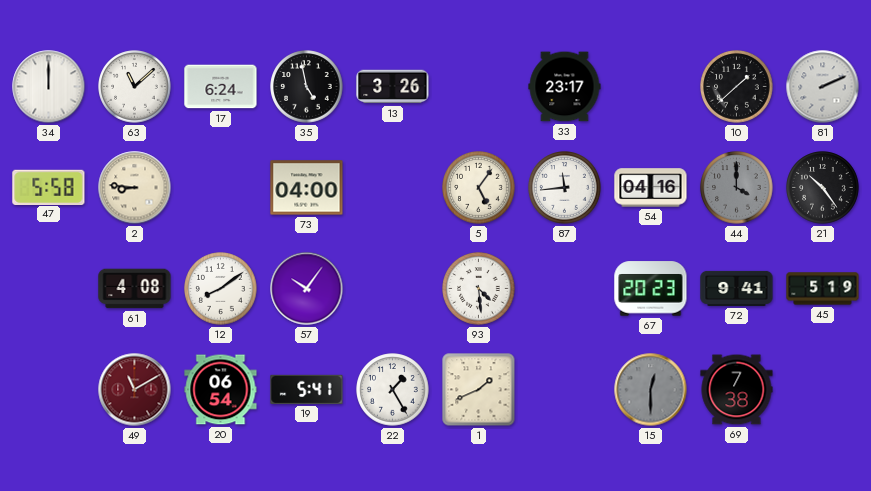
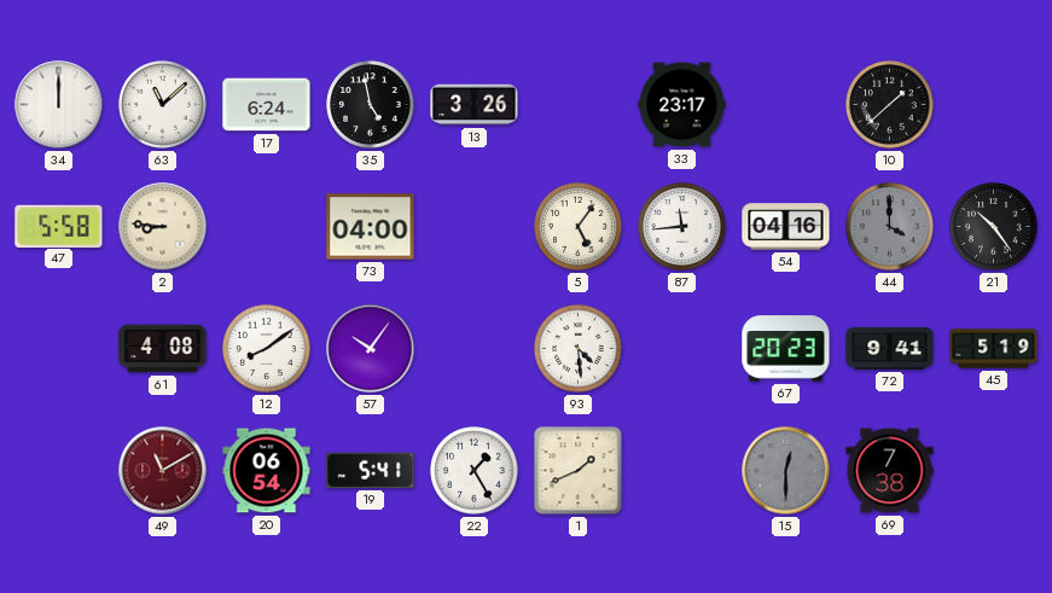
81: 2:11 -> none
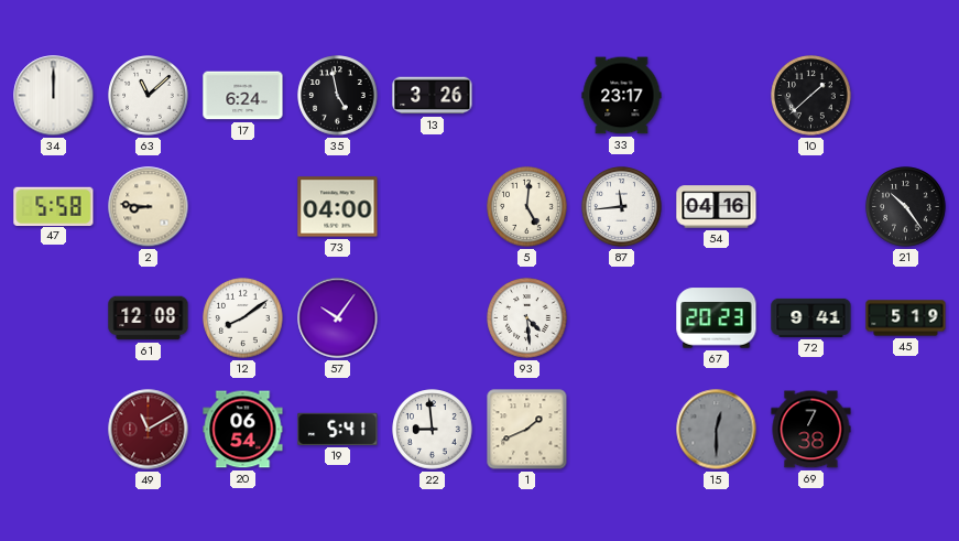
5: 5:06 -> 5:01
44: 4:00 -> none
61: 4:08 -> 12:08
22: 1:25 -> 8:59
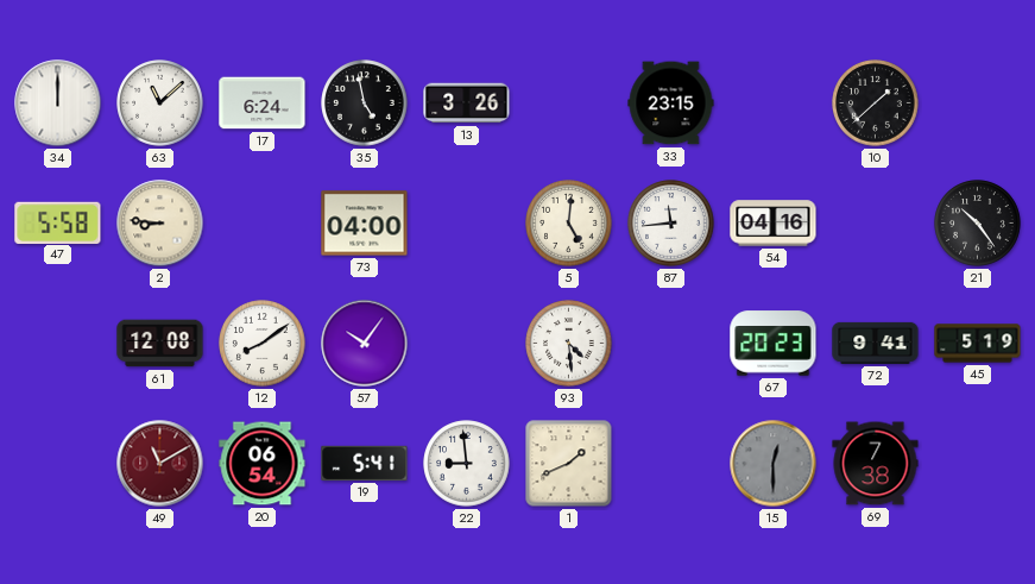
33: 23:17 -> 23:15
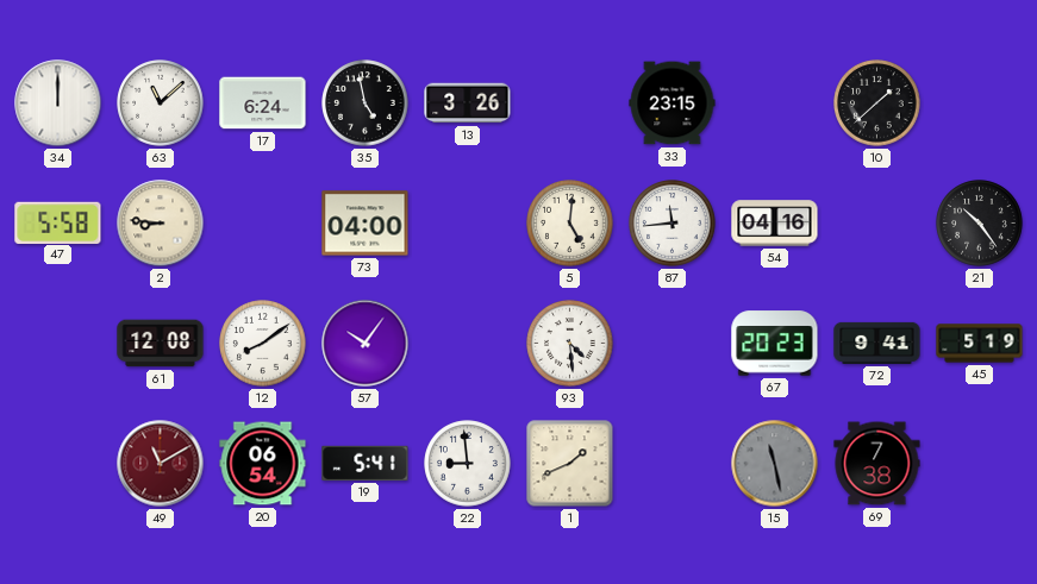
15: 12:30 -> 11:28
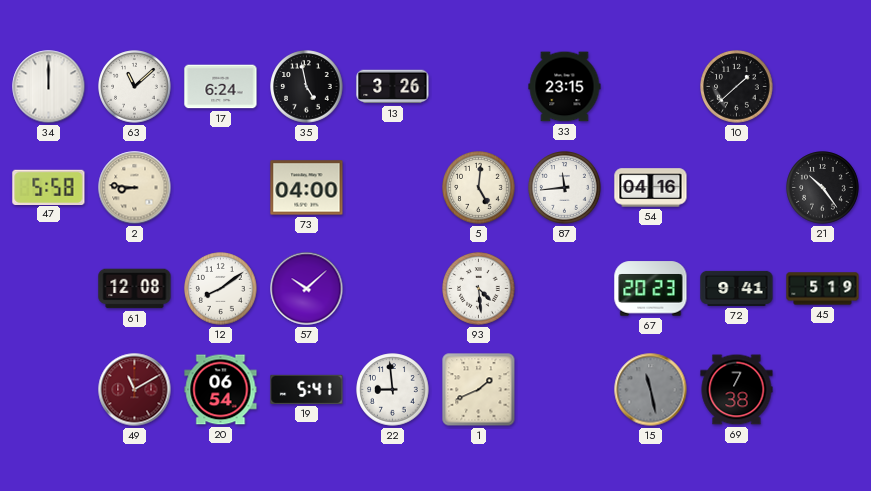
57: 10:06 -> 10:08
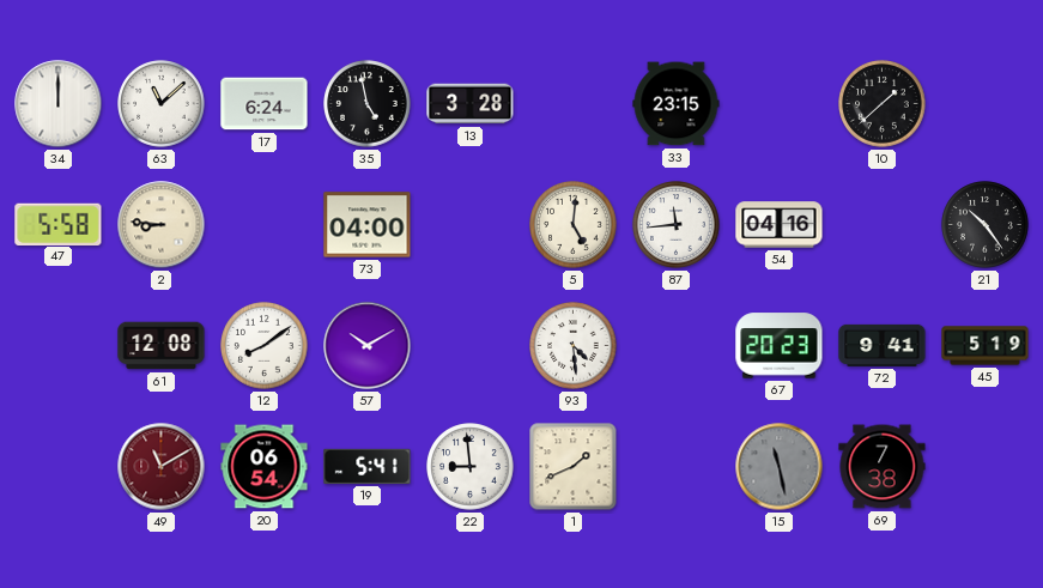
13: 3:26 -> 3:28
57: 10:08 -> 10:10
